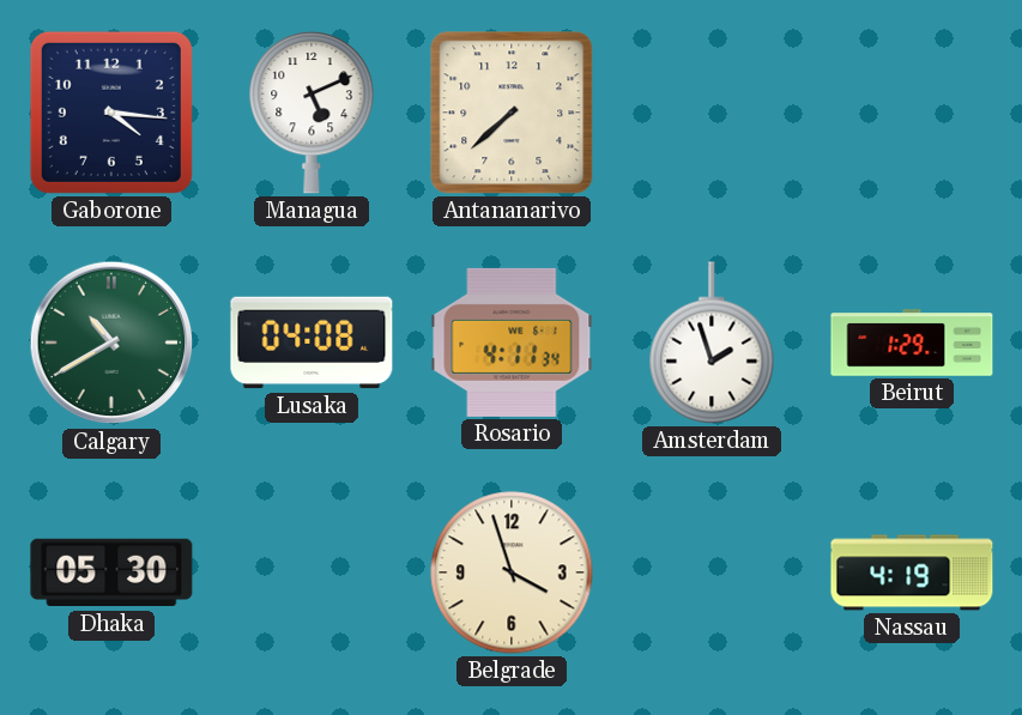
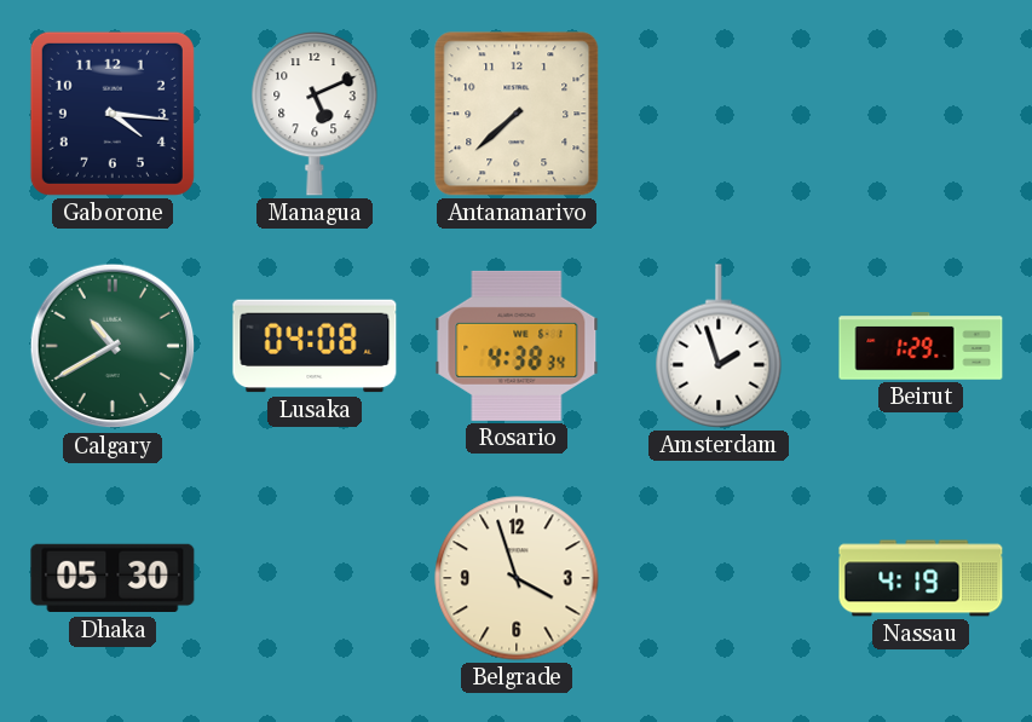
Rosario: 4:11 -> 4:38
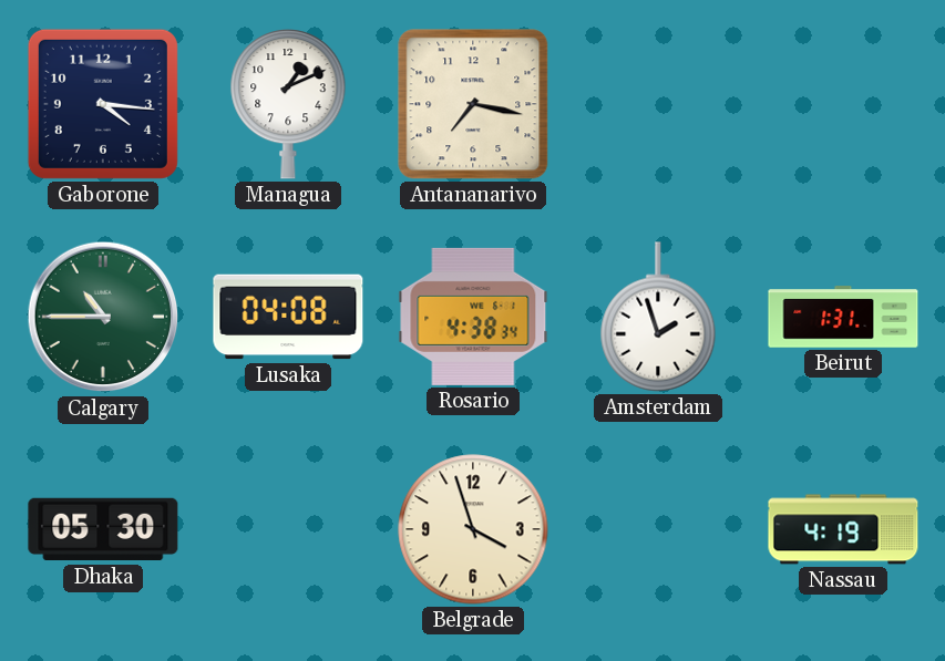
Managua: 5:11 -> 1:11
Antananarivo: 7:38 -> 7:17
Calgary: 10:40 -> 10:45
Beirut: 1:29 -> 1:31
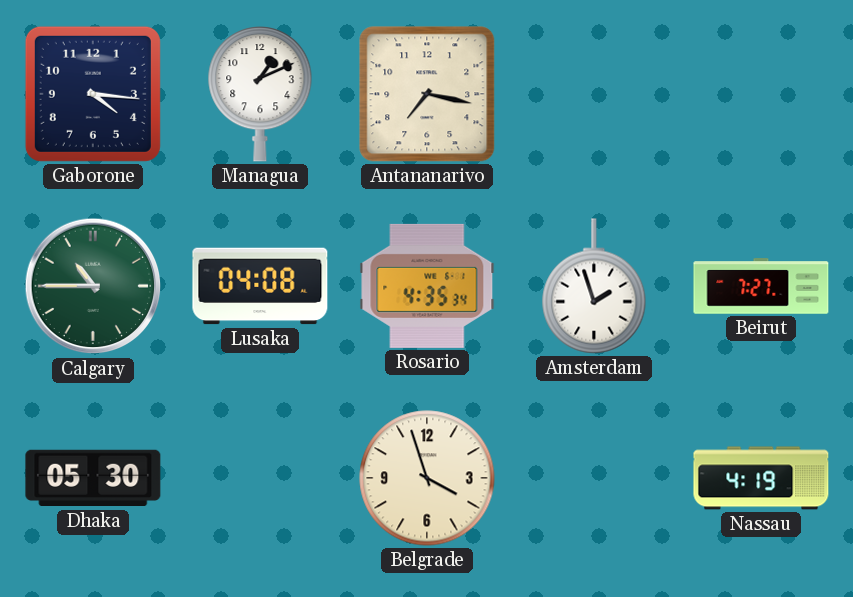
Rosario: 4:38 -> 4:35
Beirut: 1:31 -> 7:27
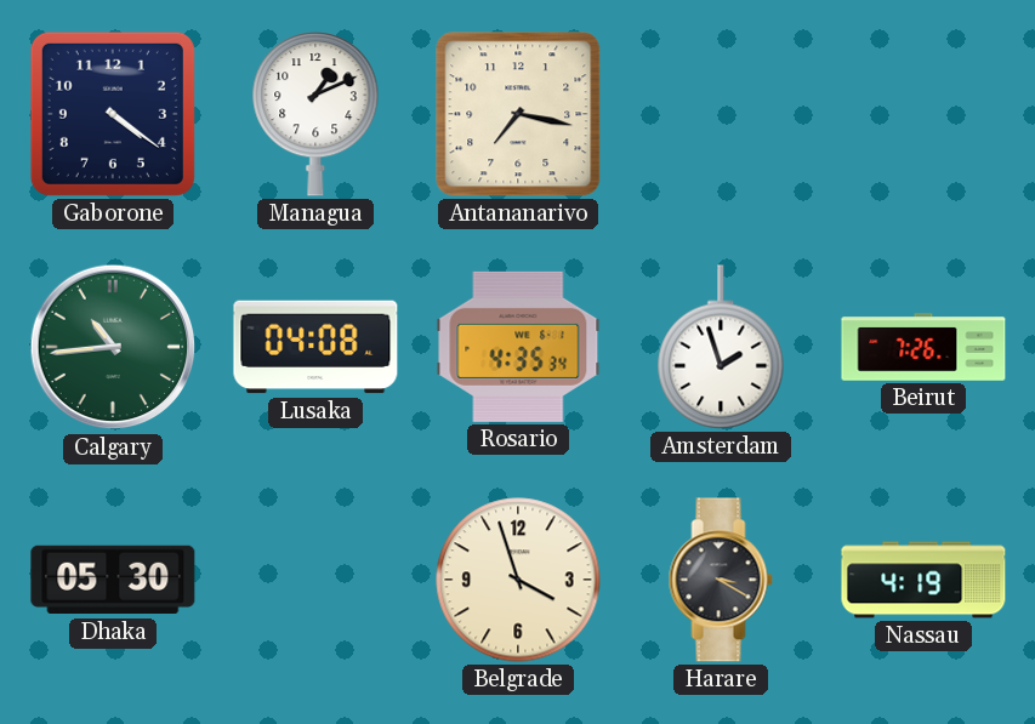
Gaborone: 4:16 -> 4:21
Calgary: 10:45 -> 10:44
Beirut: 7:27 -> 7:26
Harare: none -> 3:20
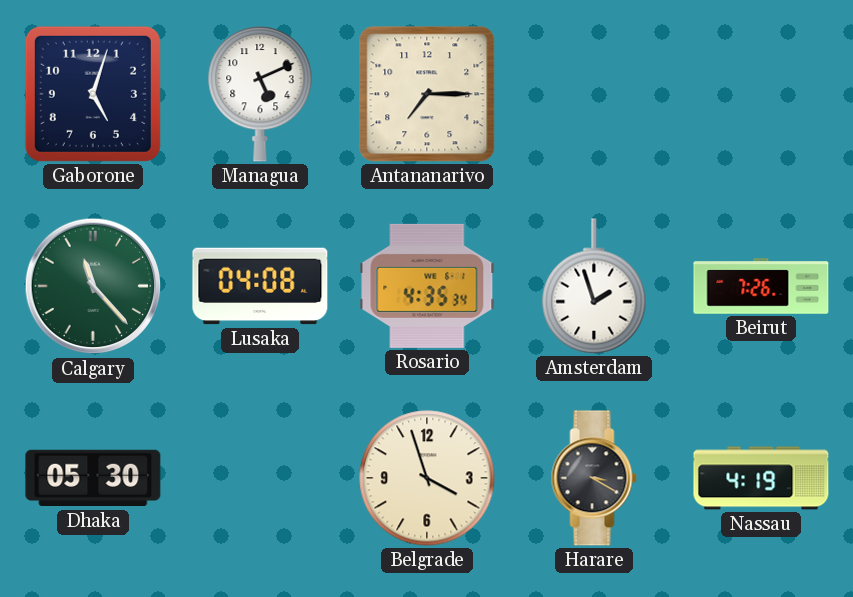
Gaborone: 4:21 -> 5:03
Managua: 1:11 -> 5:11
Antananarivo: 7:17 -> 7:15
Calgary: 10:44 -> 11:23
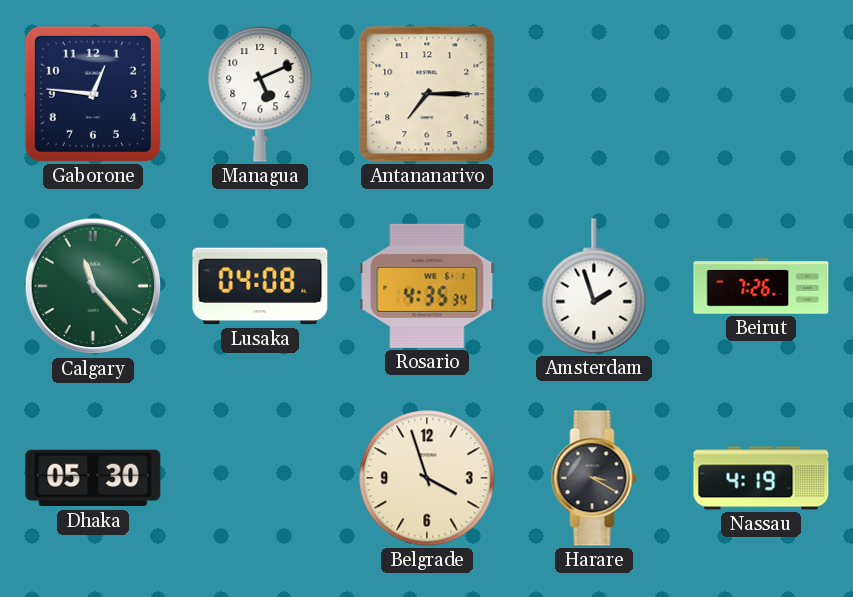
Gaborone: 5:03 -> 12:46
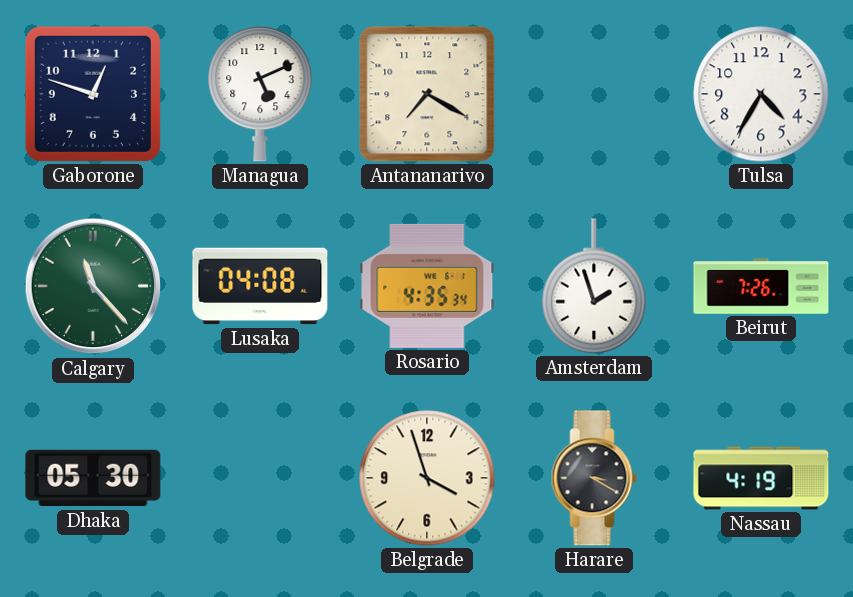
Gaborone: 12:46 -> 12:48
Antananarivo: 7:15 -> 7:20
Tulsa: none -> 4:35
